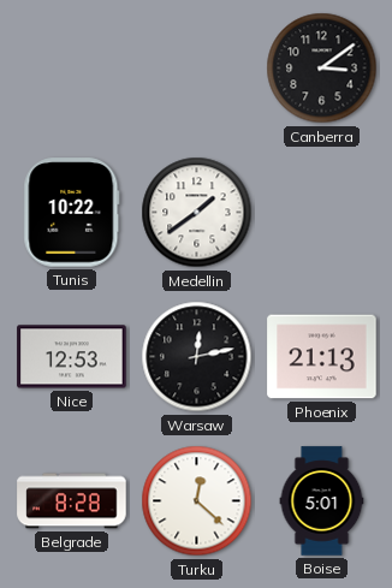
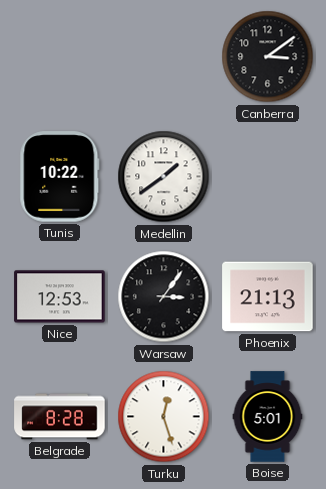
Warsaw: 12:13 -> 3:06
Turku: 12:22 -> 12:27
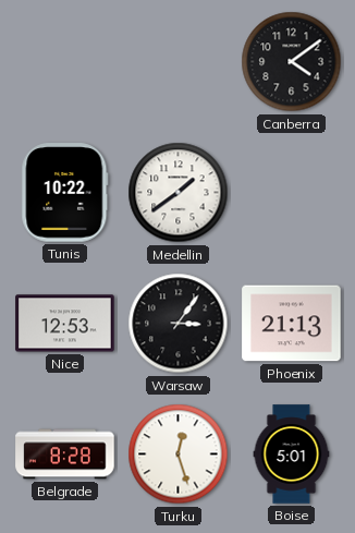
Canberra: 3:09 -> 4:09
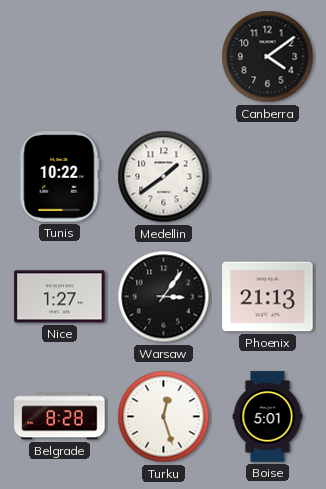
Nice: 12:53 -> 1:27
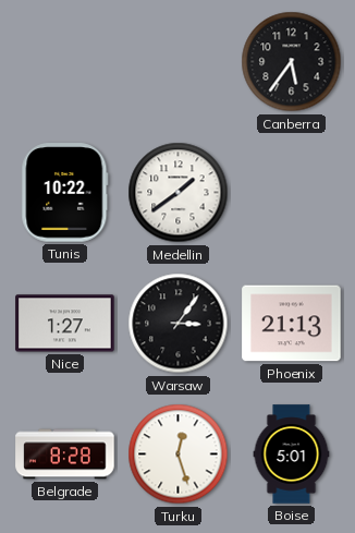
Canberra: 4:09 -> 5:36
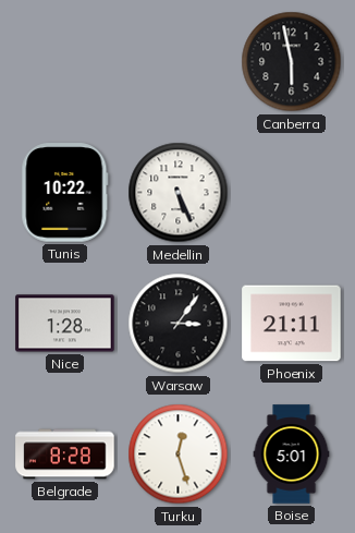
Canberra: 5:36 -> 5:58
Medellin: 1:39 -> 5:26
Nice: 1:27 -> 1:28
Phoenix: 21:13 -> 21:11
